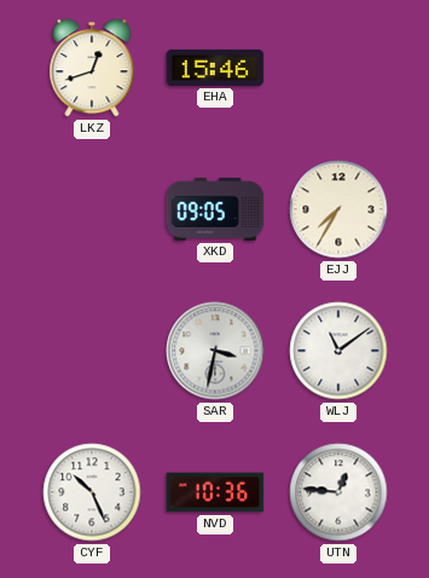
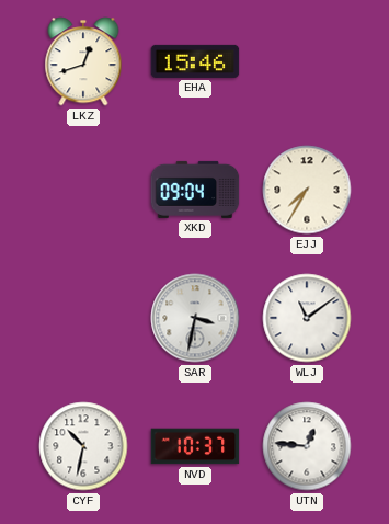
XKD: 09:05 -> 09:04
CYF: 10:26 -> 10:32
NVD: 10:36 -> 10:37
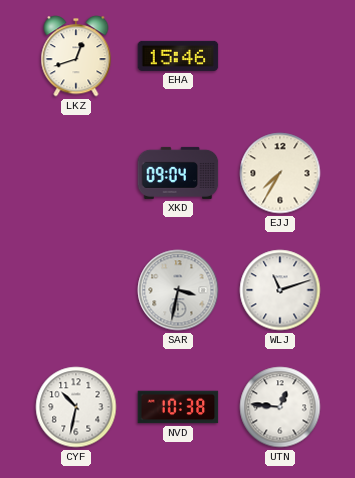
WLJ: 11:09 -> 11:12
NVD: 10:37 -> 10:38
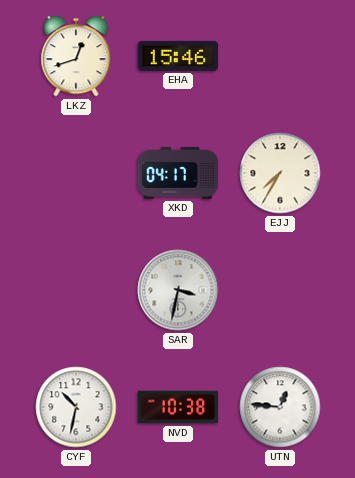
XKD: 09:04 -> 04:17
WLJ: 11:12 -> none
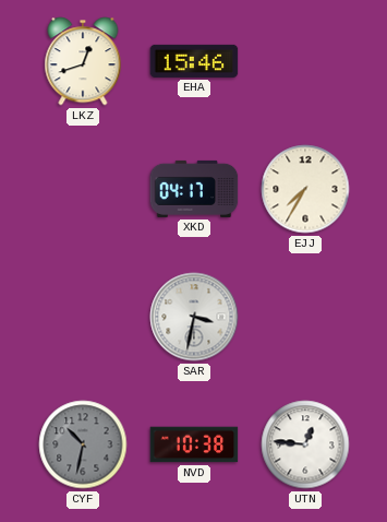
CYF dial: white -> grey
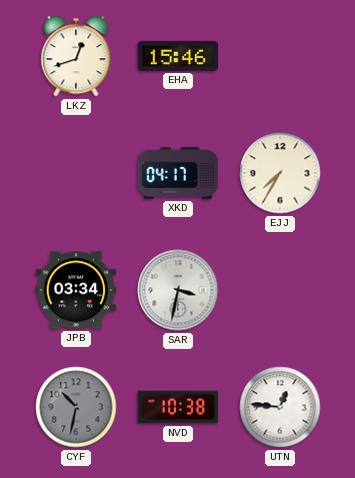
JPB: none -> 03:34
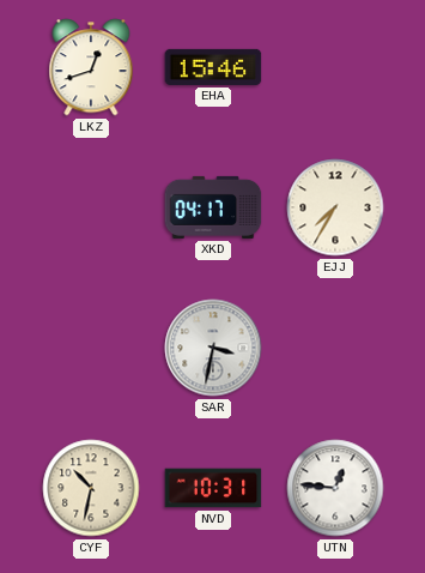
JPB: 03:34 -> none
CYF dial: grey -> cream
NVD: 10:38 -> 10:31
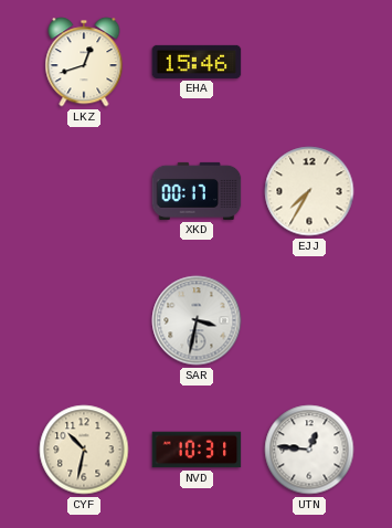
XKD: 04:17 -> 00:17
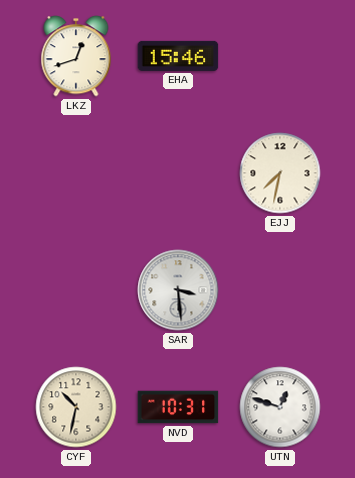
XKD: 00:17 -> none
EJJ: 7:35 -> 7:32
SAR: 3:32 -> 3:29
UTN: 12:46 -> 12:48
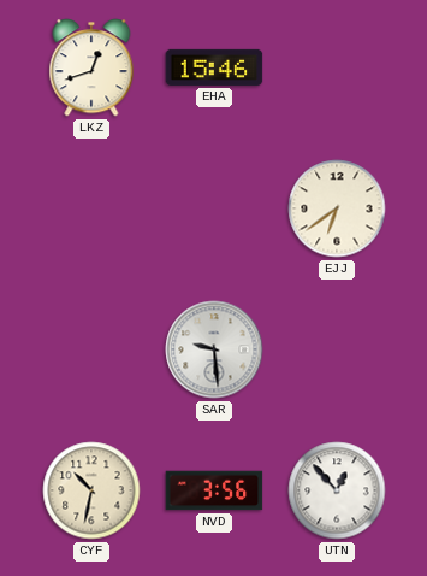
EJJ: 7:32 -> 6:39
SAR: 3:29 -> 9:29
NVD: 10:31 -> 3:56
UTN: 12:48 -> 12:53
